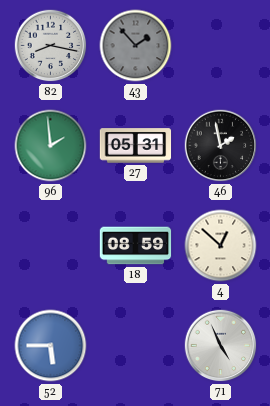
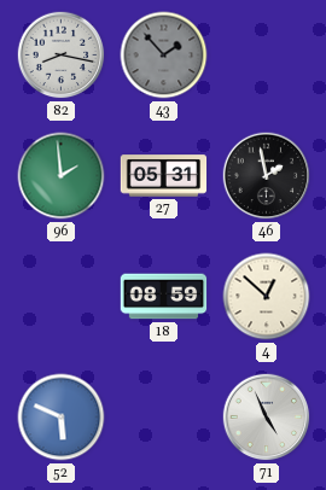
52: 5:45 -> 5:49
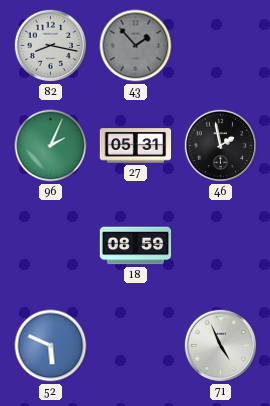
96: 1:59 -> 2:04
4: 12:52 -> none
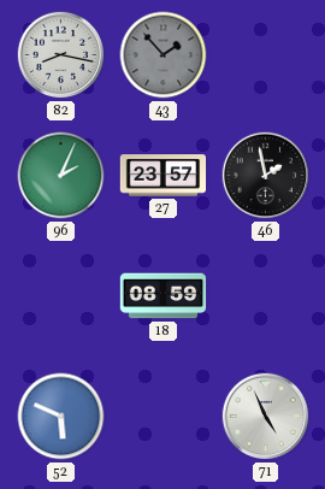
27: 05:31 -> 23:57
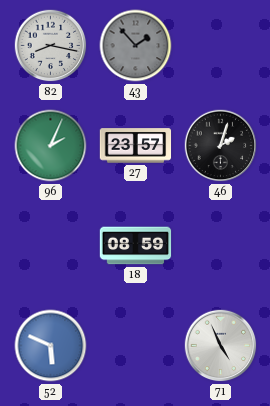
46: 1:58 -> 2:03
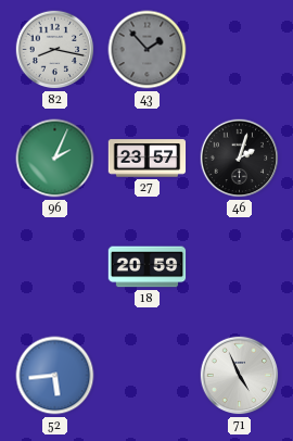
18: 08:59 -> 20:59
52: 5:49 -> 5:44
